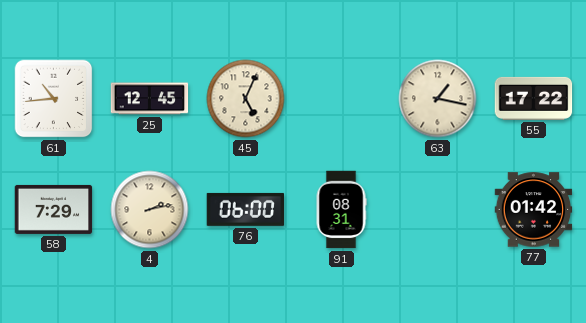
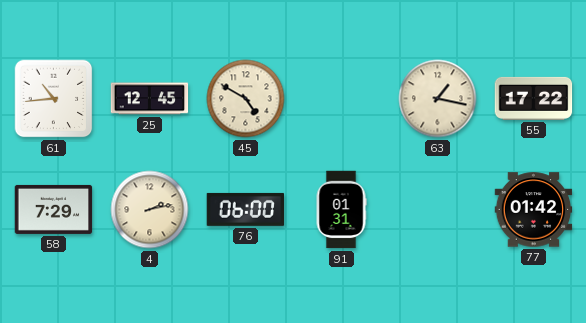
45: 5:04 -> 4:50
91: 08:31 -> 01:31
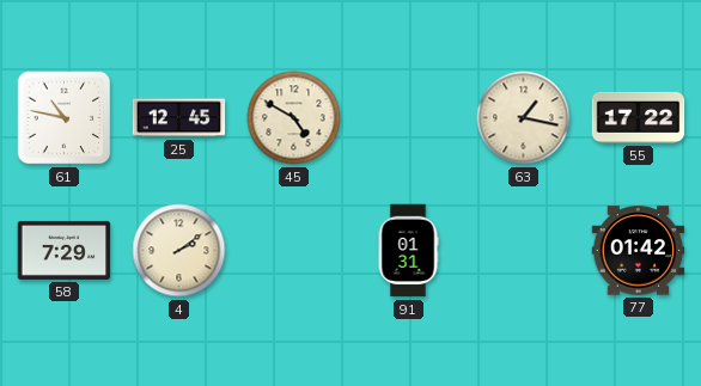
61: 10:44 -> 10:47
4: 2:13 -> 2:09
76: 06:00 -> none
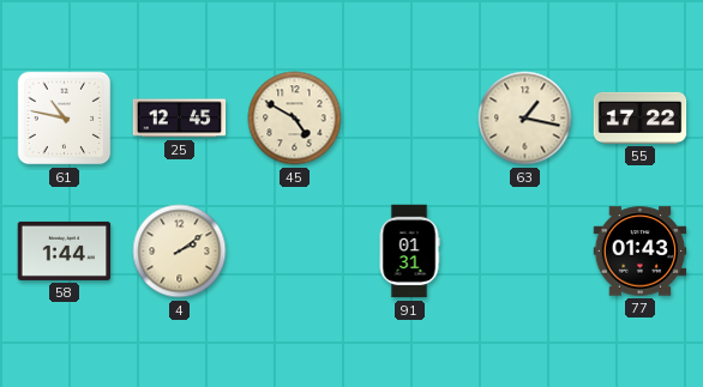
58: 7:29 -> 1:44
77: 01:42 -> 01:43
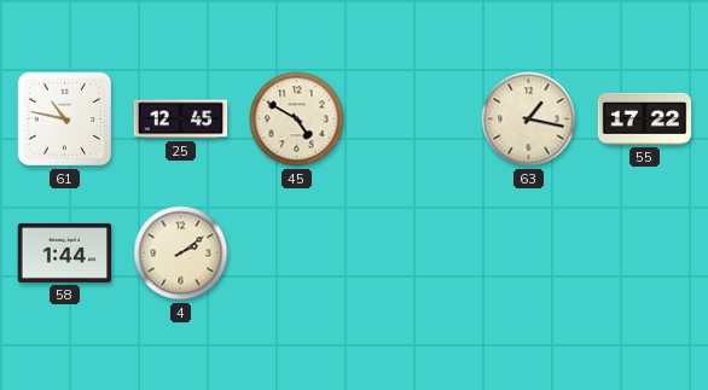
91: 01:31 -> none
77: 01:43 -> none
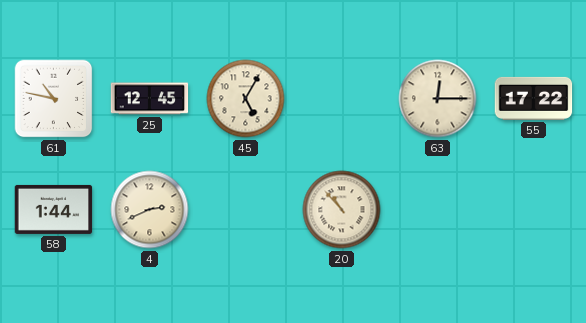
45: 4:50 -> 5:05
63: 1:17 -> 12:15
4: 2:09 -> 2:41
20: none -> 10:53
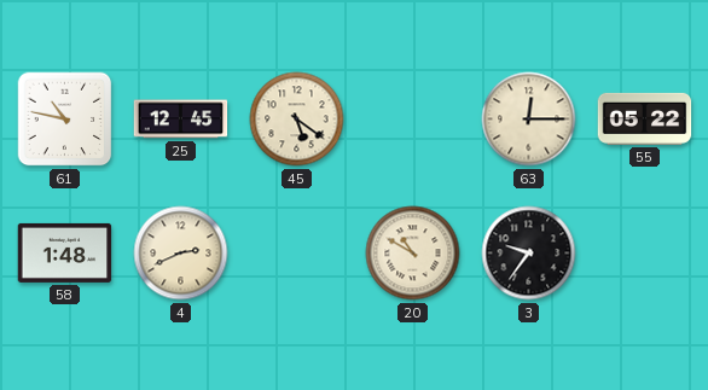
45: 5:05 -> 5:21
55: 17:22 -> 05:22
58: 1:44 -> 1:48
20: 10:53 -> 10:50
3: none -> 9:36
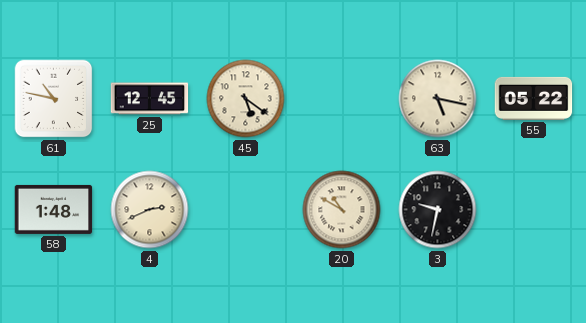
63: 12:15 -> 5:17
3: 9:36 -> 9:32
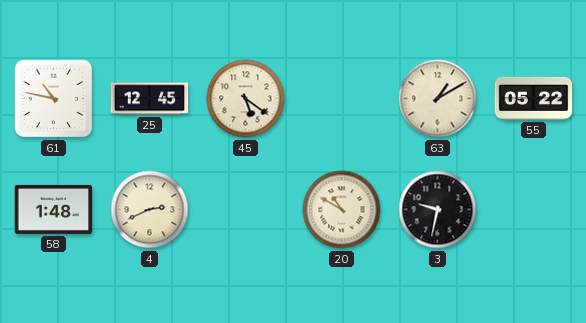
63: 5:17 -> 1:10
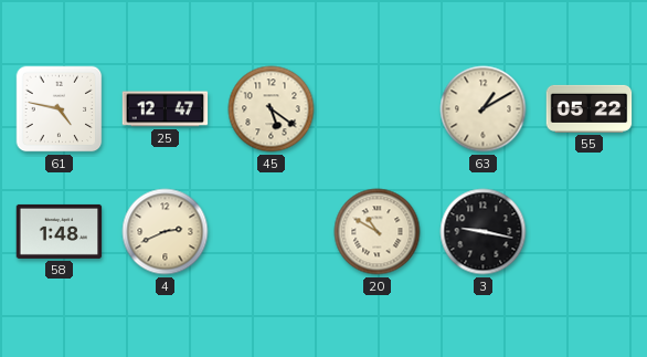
61: 10:47 -> 4:47
25: 12:45 -> 12:47
3: 9:32 -> 9:17
